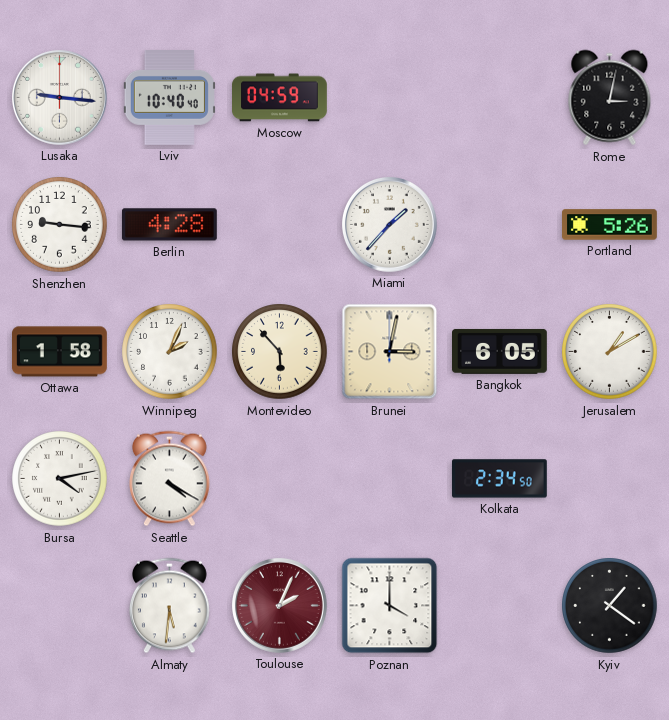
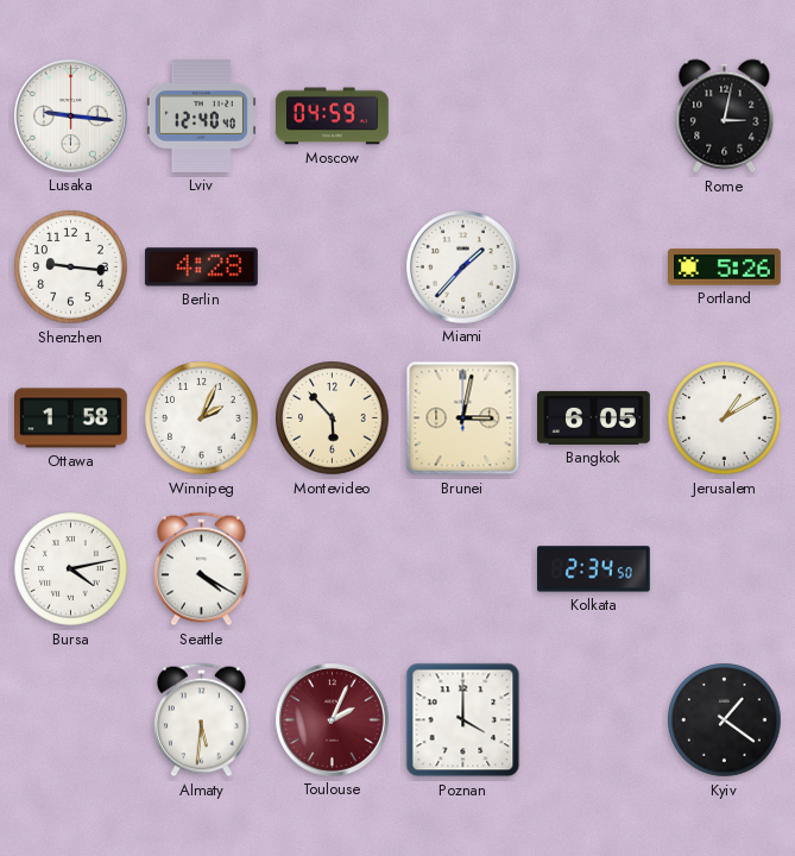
Lviv: 10:40 -> 12:40
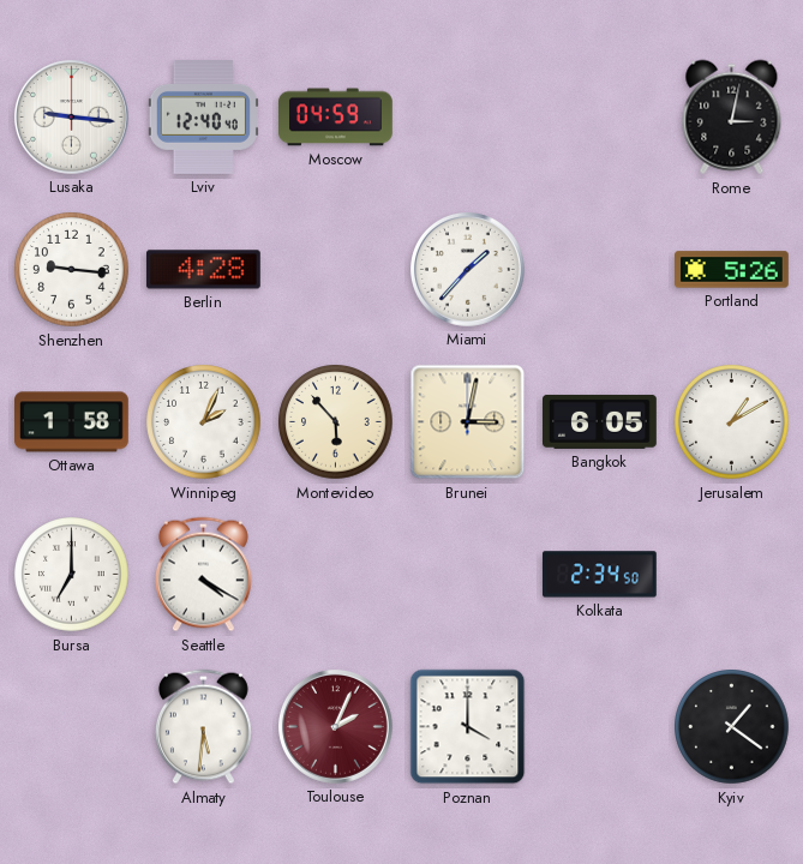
Bursa: 4:13 -> 7:00
